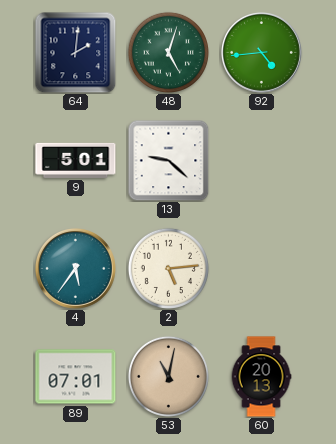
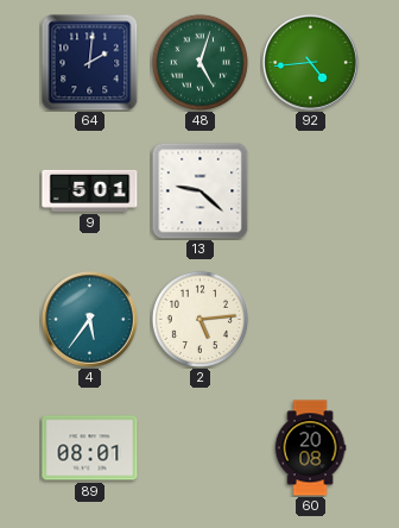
89: 07:01 -> 08:01
53: 11:02 -> none
60: 20:13 -> 20:08
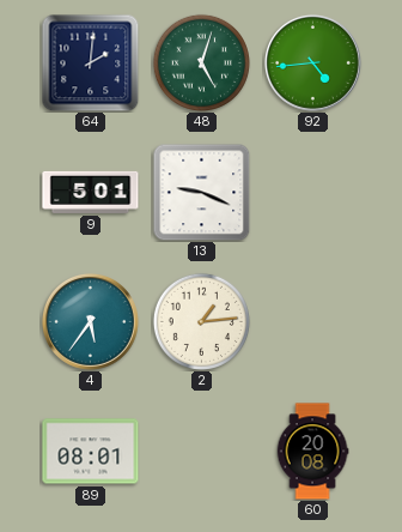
13: 9:22 -> 9:19
2: 5:14 -> 1:14
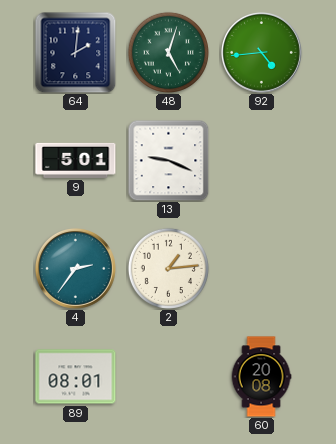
4: 5:36 -> 2:36
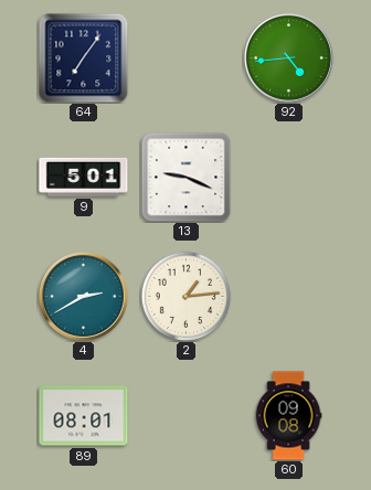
64: 2:01 -> 7:06
48: 5:03 -> none
4: 2:36 -> 2:40
60: 20:08 -> 09:08
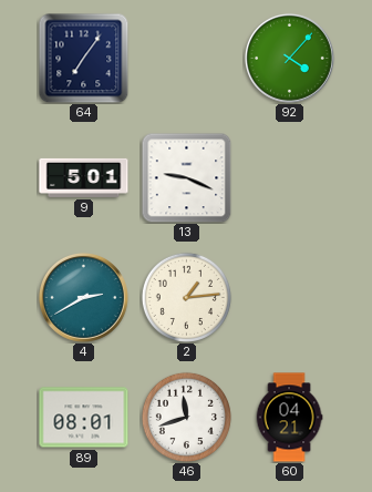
92: 4:44 -> 4:07
46: none -> 11:42
60: 09:08 -> 04:21
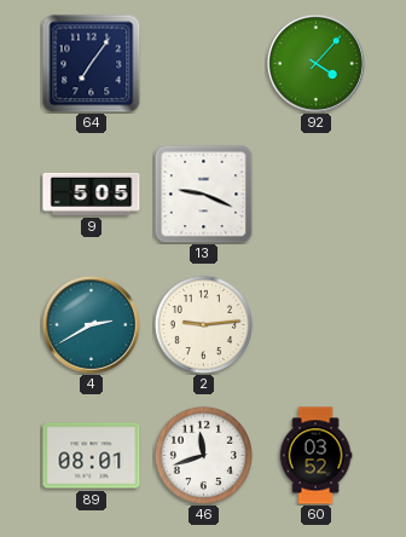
9: 5:01 -> 5:05
2: 1:14 -> 9:14
60: 04:21 -> 03:52
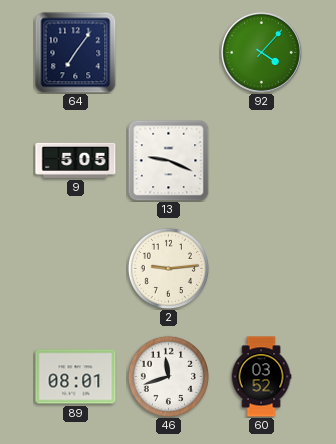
4: 2:40 -> none
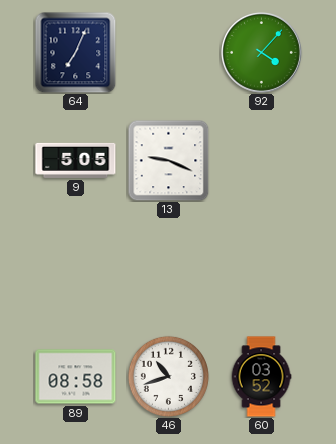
64: 7:06 -> 7:04
2: 9:14 -> none
89: 08:01 -> 08:58
46: 11:42 -> 10:42
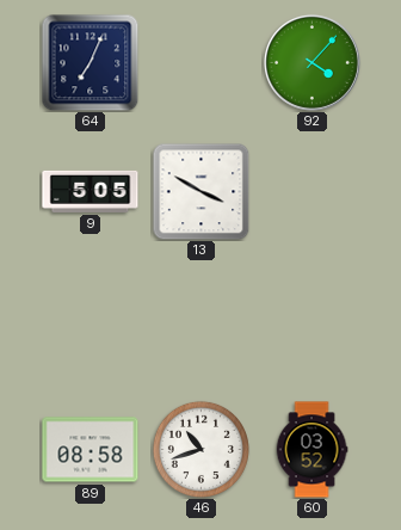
13: 9:19 -> 3:50
